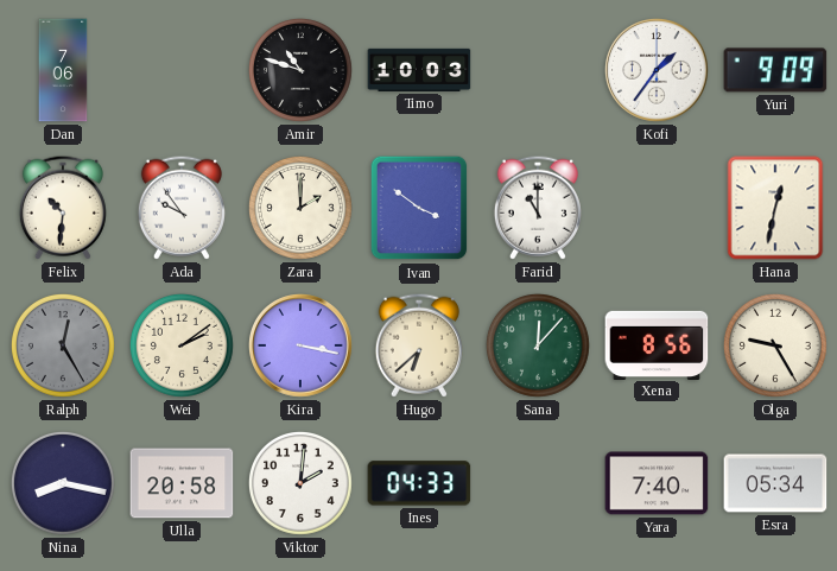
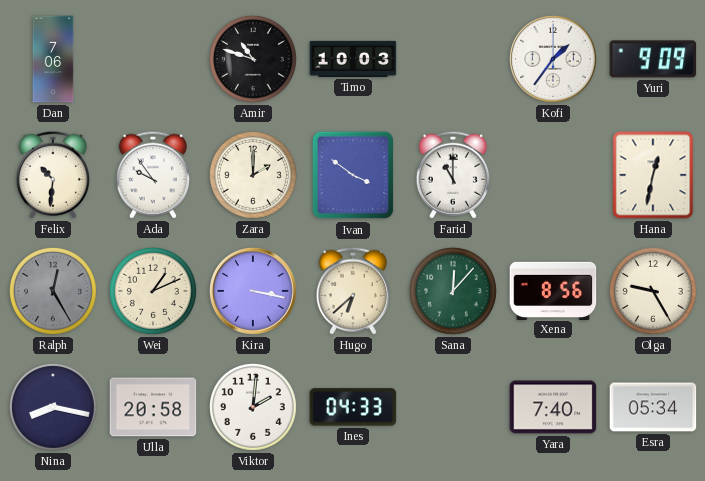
Wei: 2:09 -> 1:11
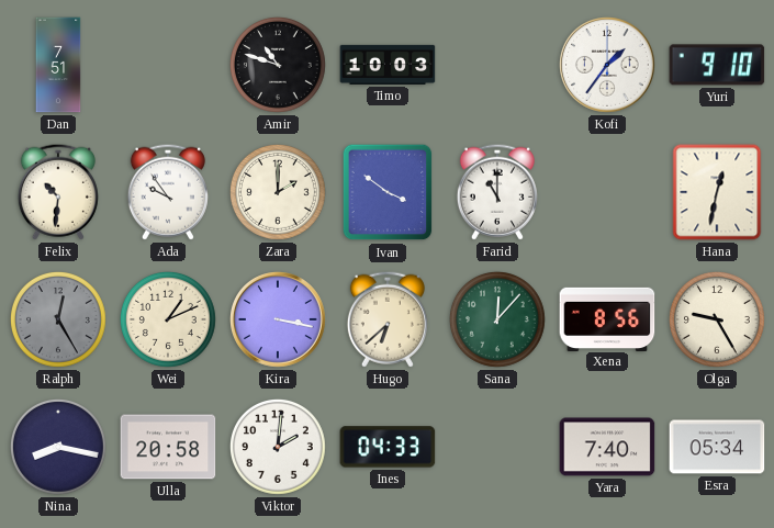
Dan: 7:06 -> 7:51
Yuri: 9:09 -> 9:10
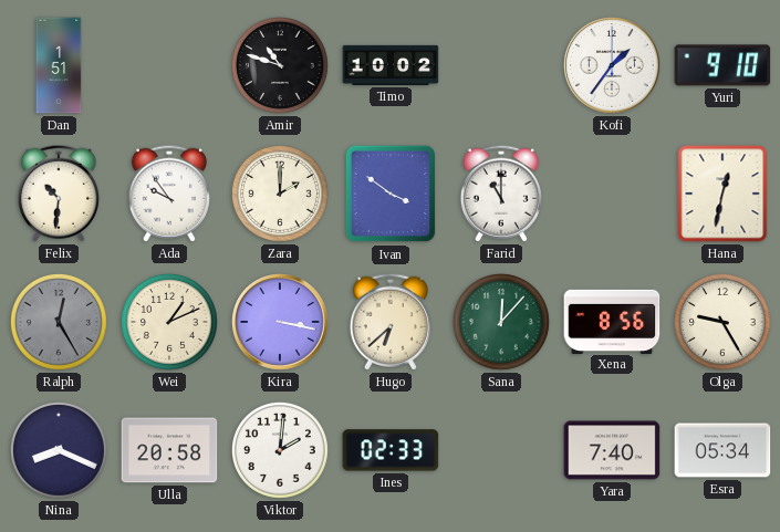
Dan: 7:51 -> 1:51
Timo: 10:03 -> 10:02
Nina: 8:17 -> 8:19
Ines: 04:33 -> 02:33
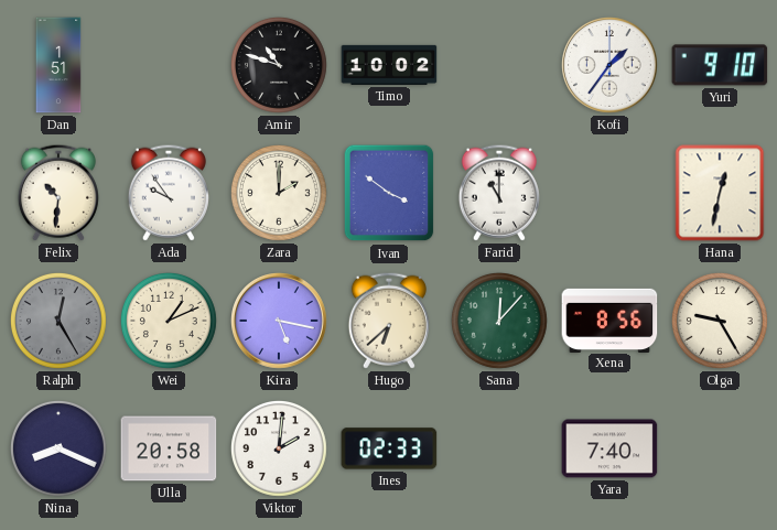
Kira: 3:17 -> 5:17
Esra: 05:34 -> none
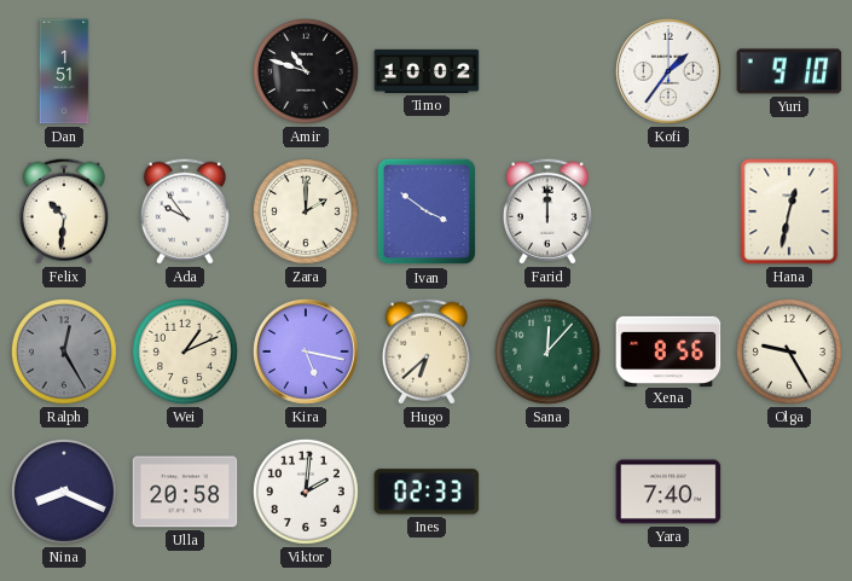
Farid: 11:00 -> 12:00
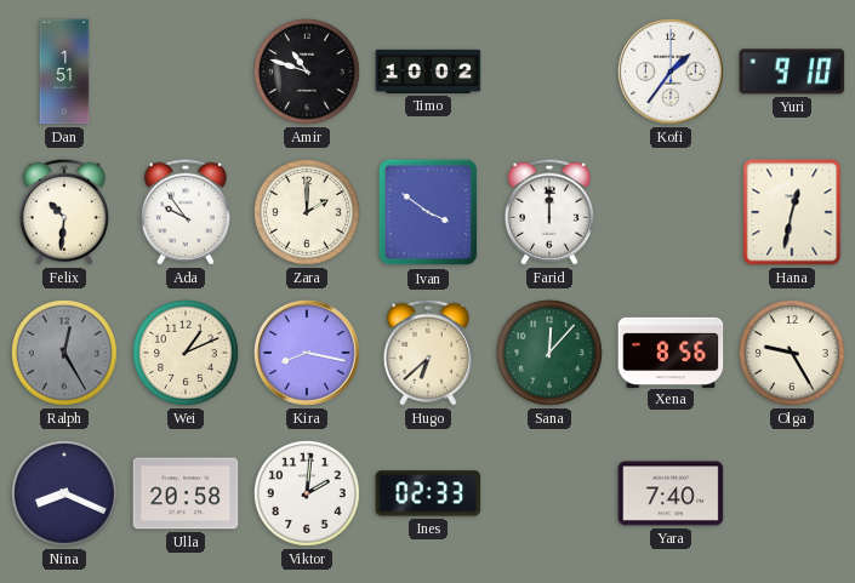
Kira: 5:17 -> 8:17
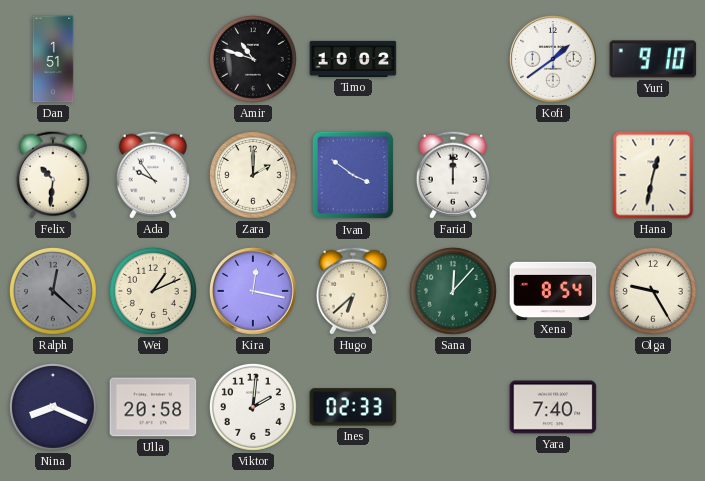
Kofi: 1:36 -> 1:39
Ralph: 12:25 -> 12:22
Kira: 8:17 -> 12:17
Xena: 8:56 -> 8:54
